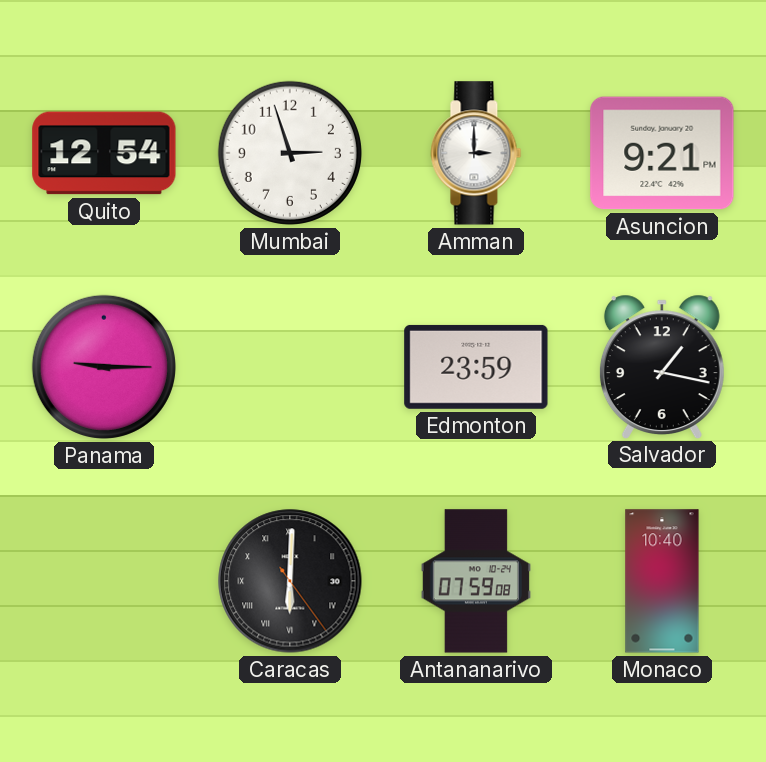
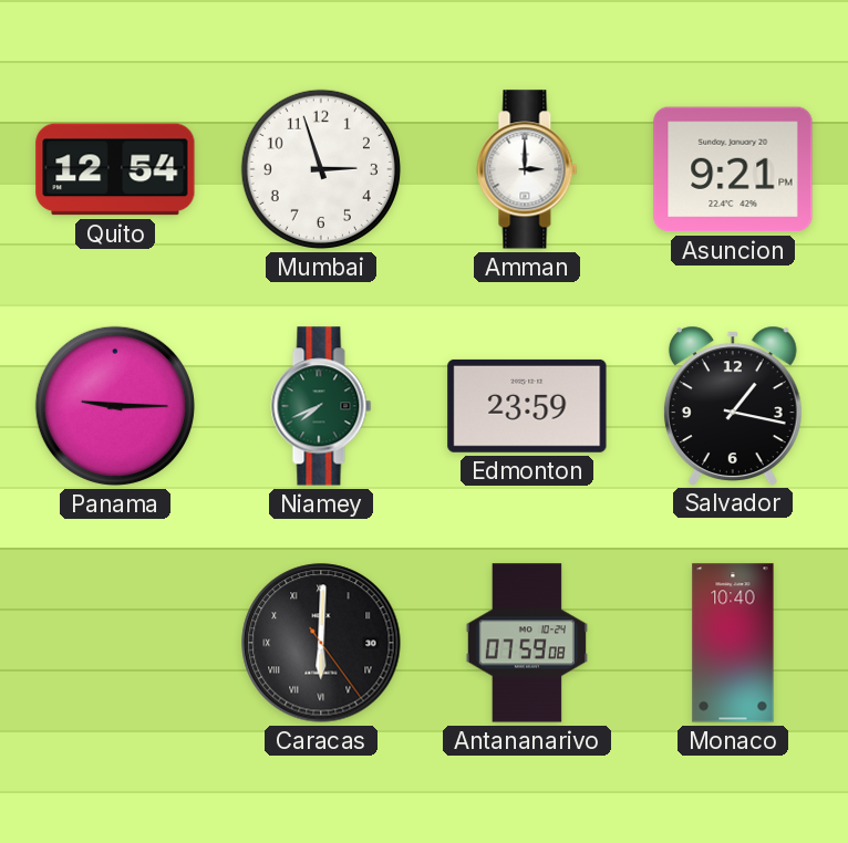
Niamey: none -> 7:41
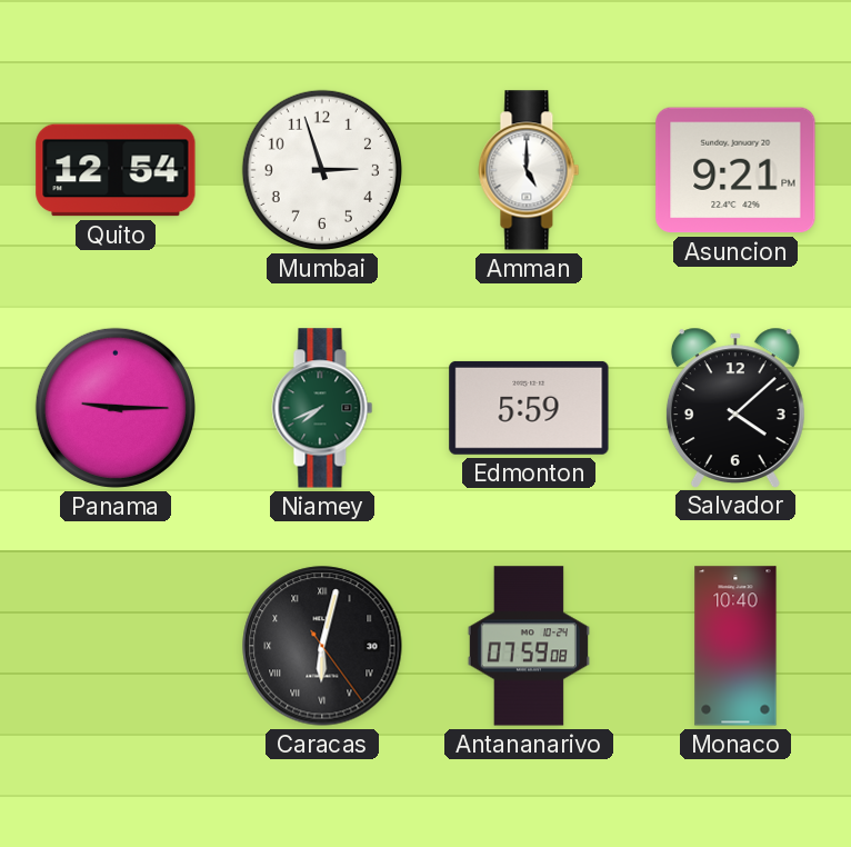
Amman: 3:00 -> 5:00
Edmonton: 23:59 -> 5:59
Salvador: 1:17 -> 4:08
Caracas: 6:00 -> 6:02
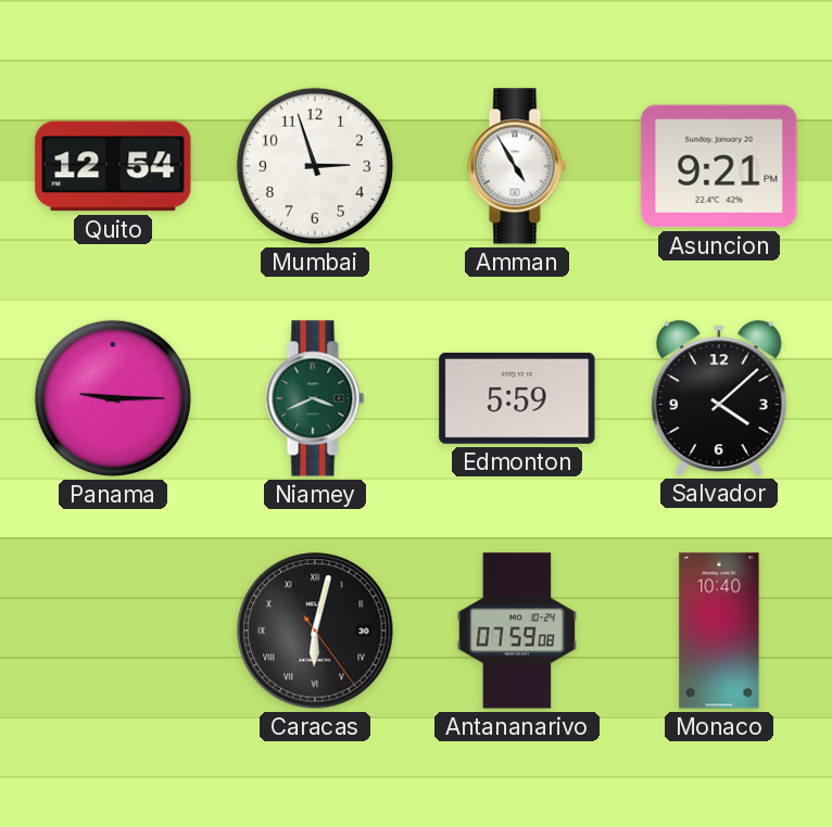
Amman: 5:00 -> 4:55
Niamey: 7:41 -> 3:41
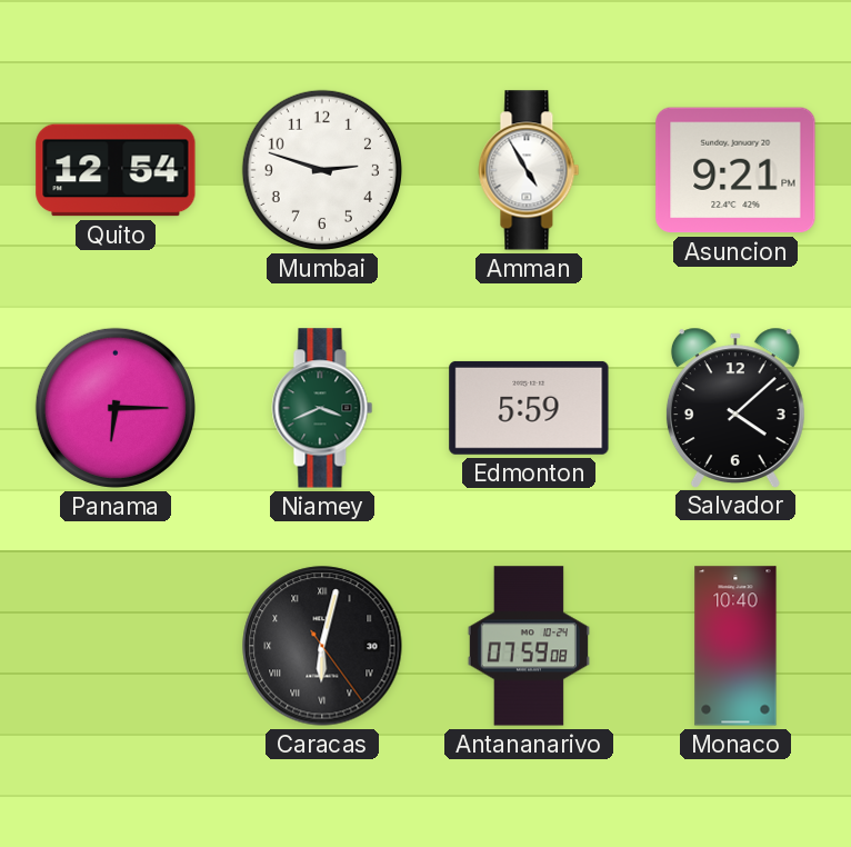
Mumbai: 2:57 -> 2:48
Panama: 9:15 -> 6:15
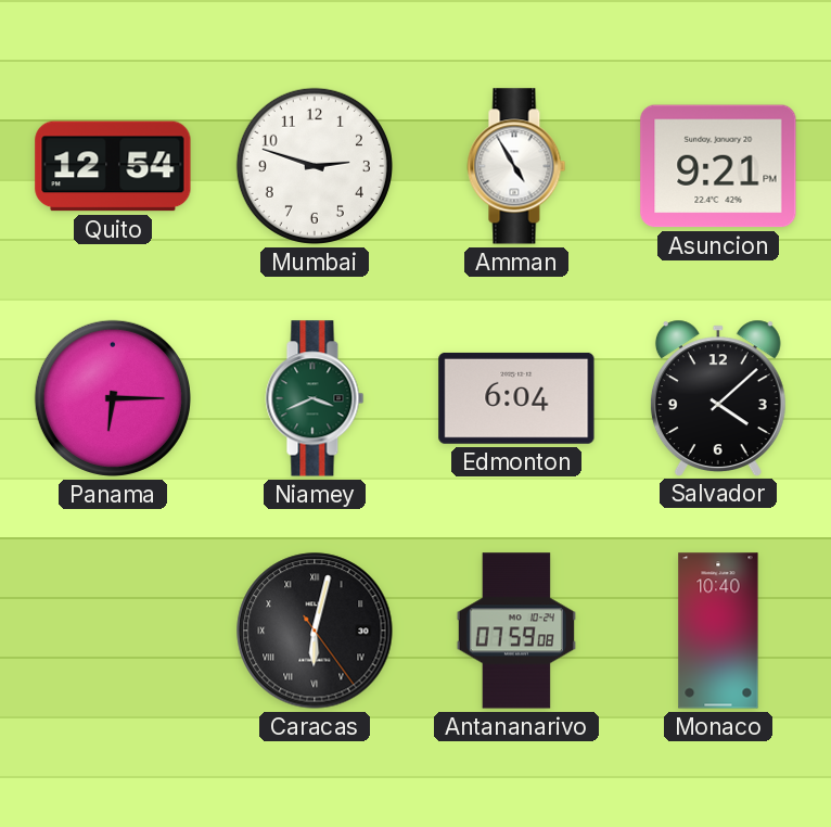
Edmonton: 5:59 -> 6:04
